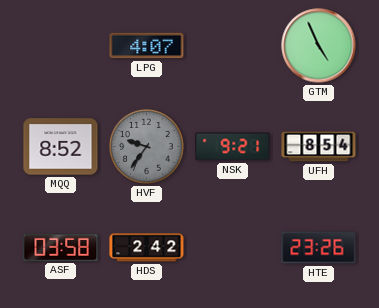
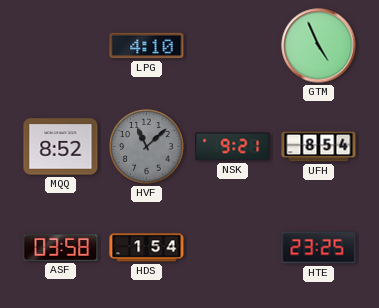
LPG: 4:07 -> 4:10
HVF: 9:36 -> 11:08
HDS: 2:42 -> 1:54
HTE: 23:26 -> 23:25
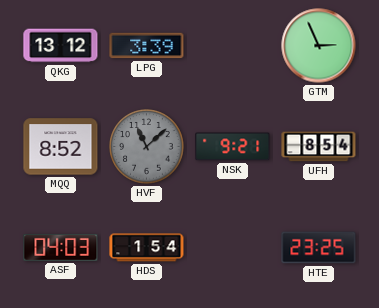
QKG: none -> 13:12
LPG: 4:10 -> 3:39
GTM: 4:56 -> 2:56
ASF: 03:58 -> 04:03
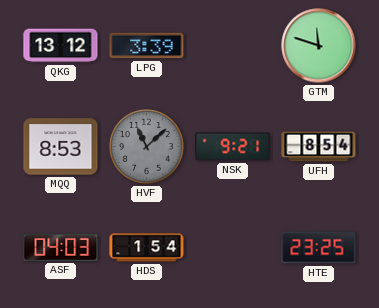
GTM: 2:56 -> 11:48
MQQ: 8:52 -> 8:53
